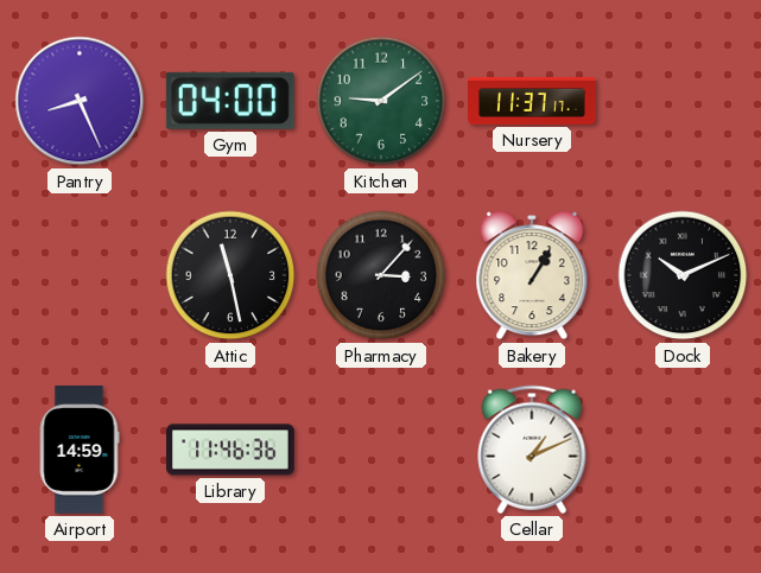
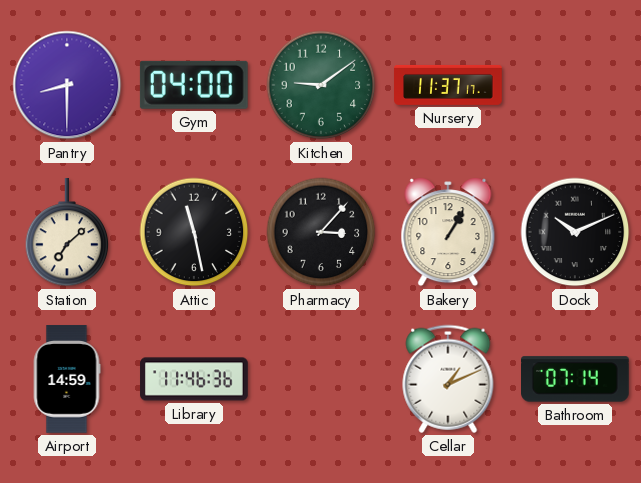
Pantry: 8:26 -> 8:30
Station: none -> 7:08
Bathroom: none -> 07:14
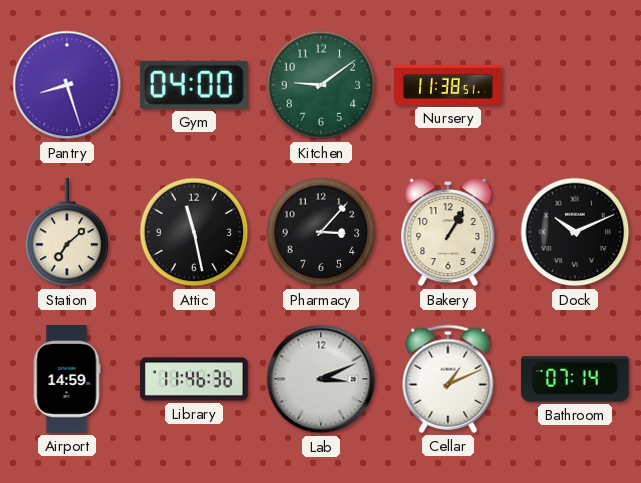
Pantry: 8:30 -> 8:27
Nursery: 11:37 -> 11:38
Lab: none -> 3:11
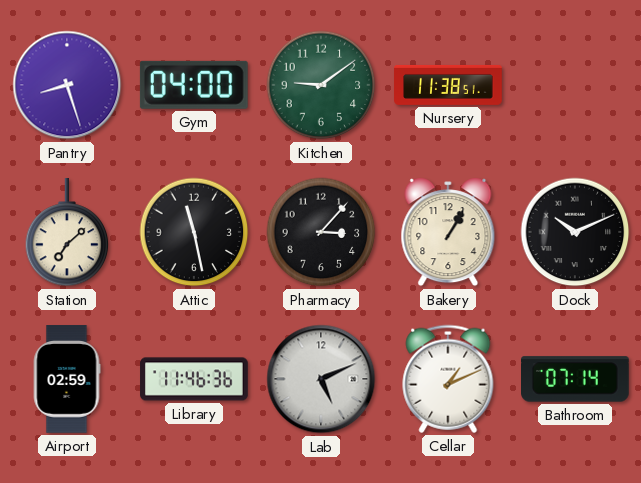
Airport: 14:59 -> 02:59
Lab: 3:11 -> 5:11
